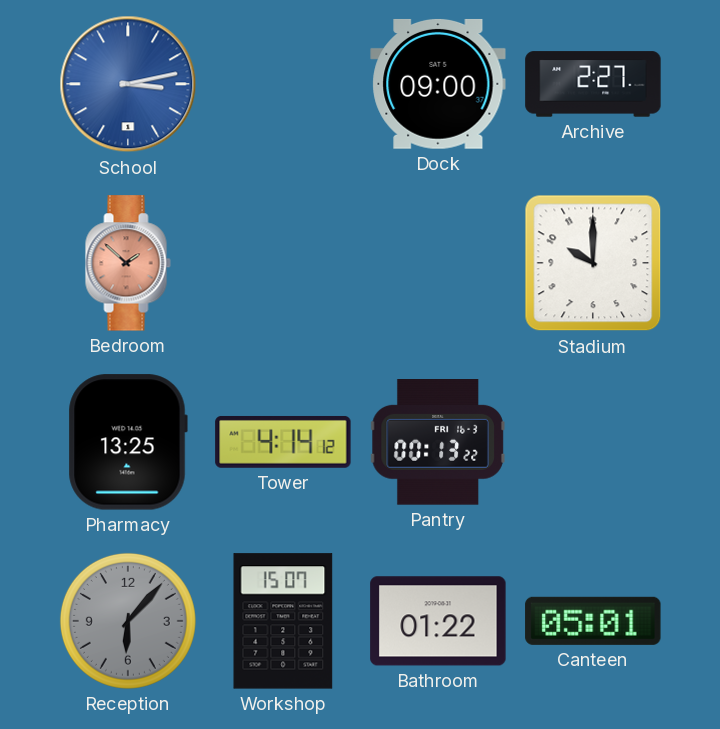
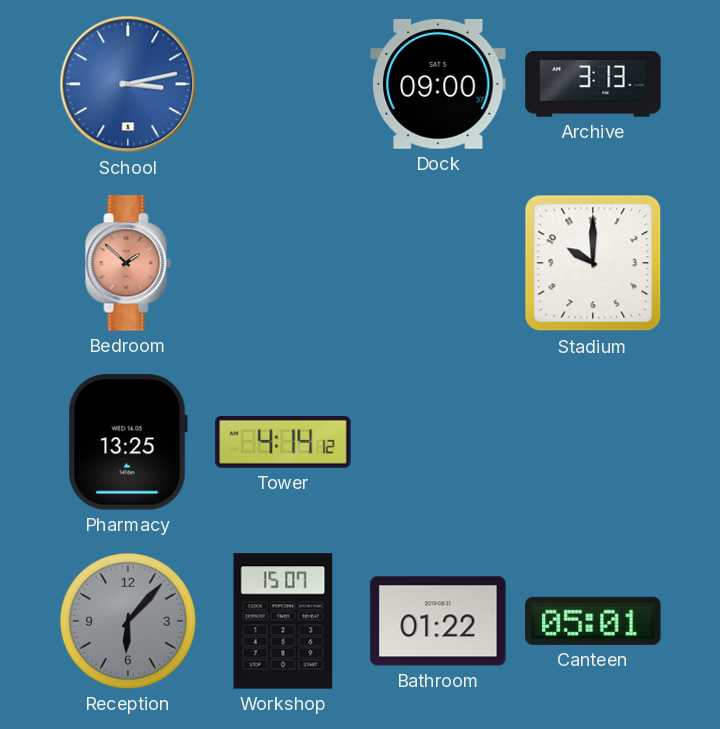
Archive: 2:27 -> 3:13
Pantry: 00:13 -> none
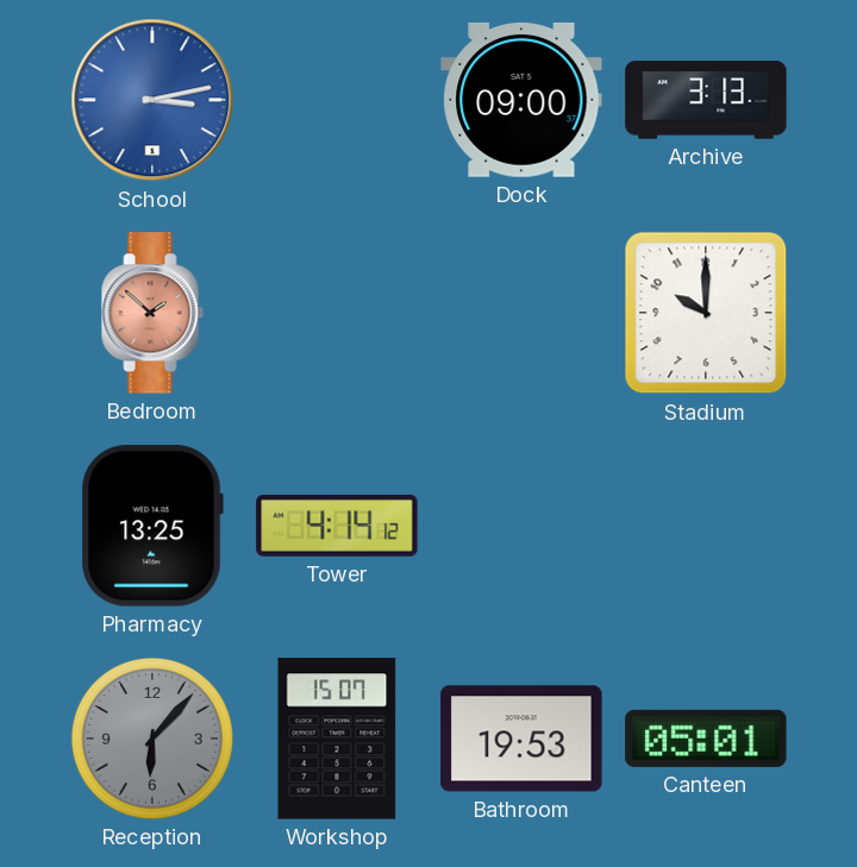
Bathroom: 01:22 -> 19:53
